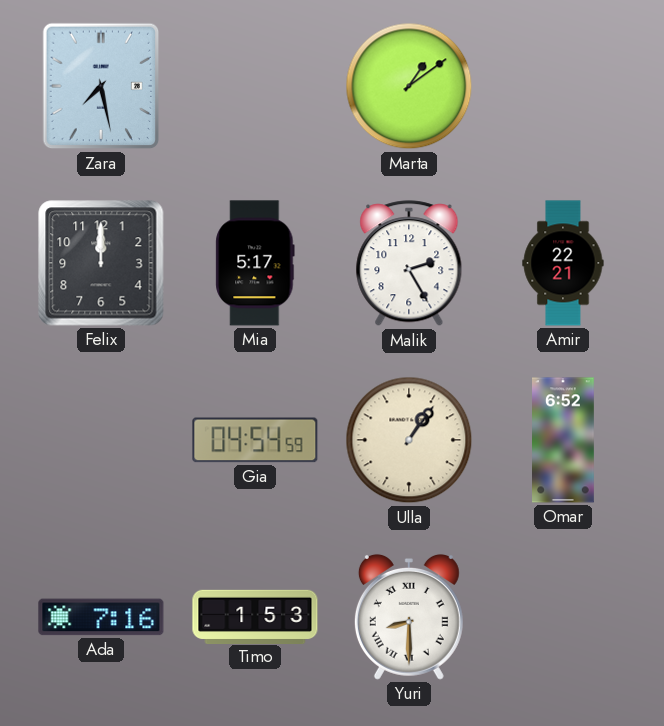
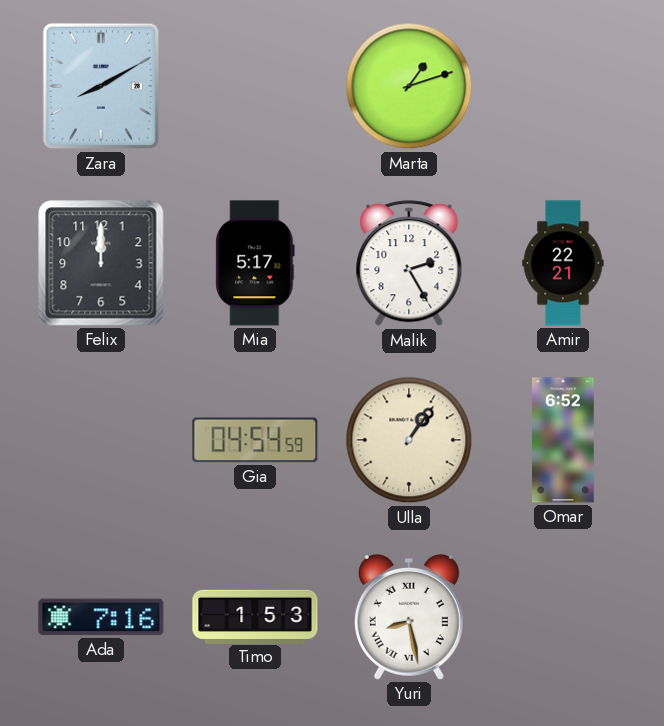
Zara: 7:28 -> 8:10
Marta: 1:09 -> 1:12
Yuri: 8:30 -> 8:28
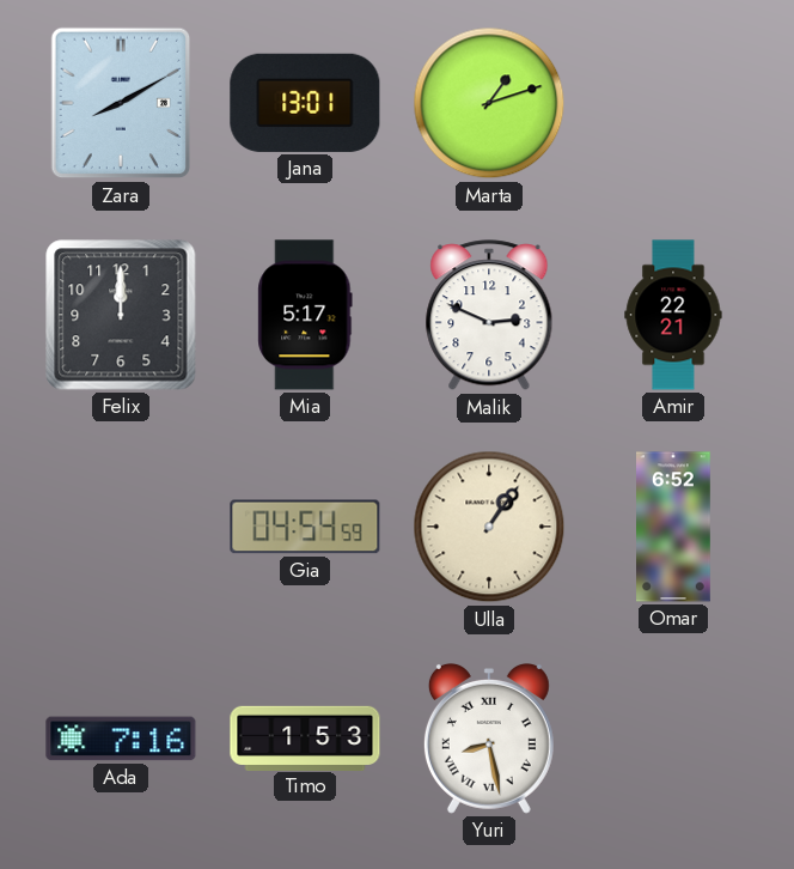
Jana: none -> 13:01
Malik: 2:25 -> 2:49
